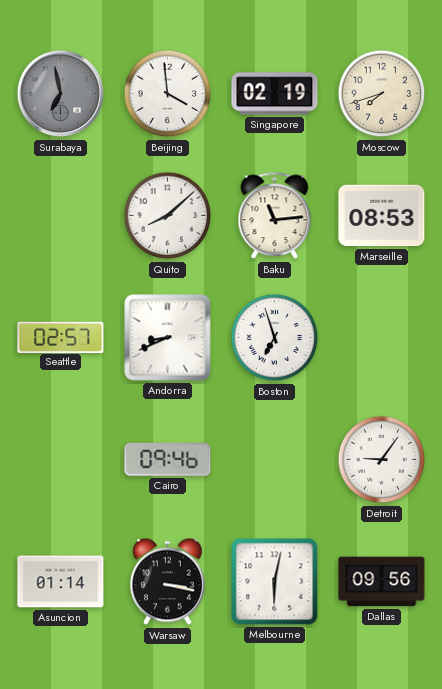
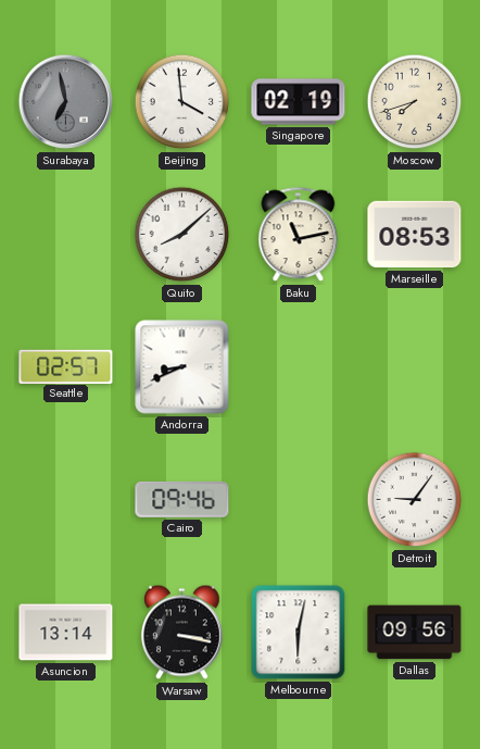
Baku: 11:14 -> 11:13
Boston: 6:57 -> none
Asuncion: 01:14 -> 13:14
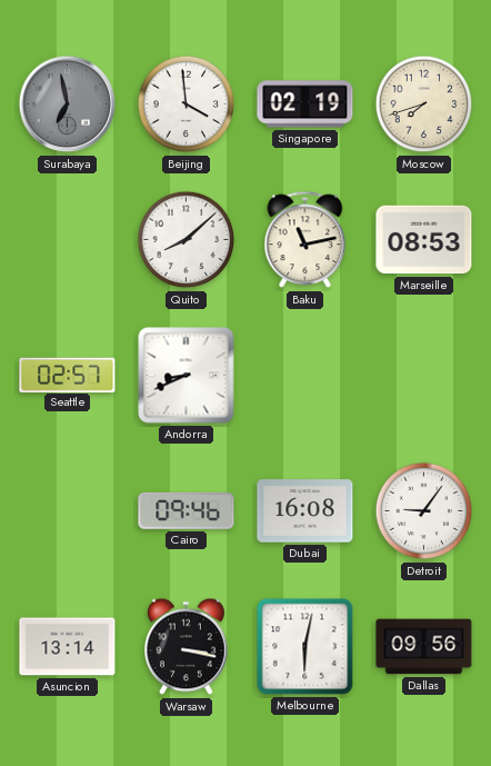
Dubai: none -> 16:08
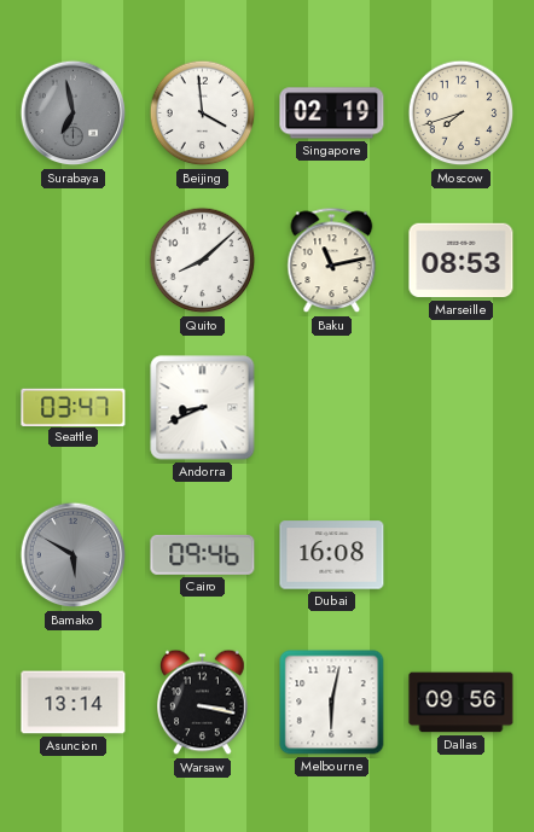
Seattle: 02:57 -> 03:47
Bamako: none -> 5:50
Detroit: 9:06 -> none
